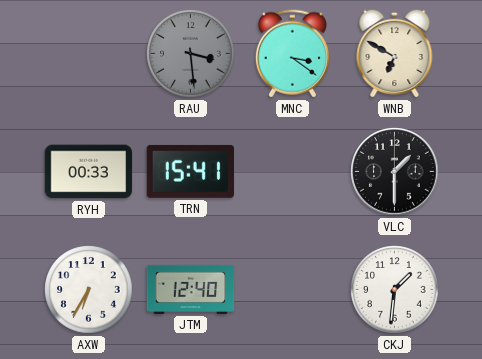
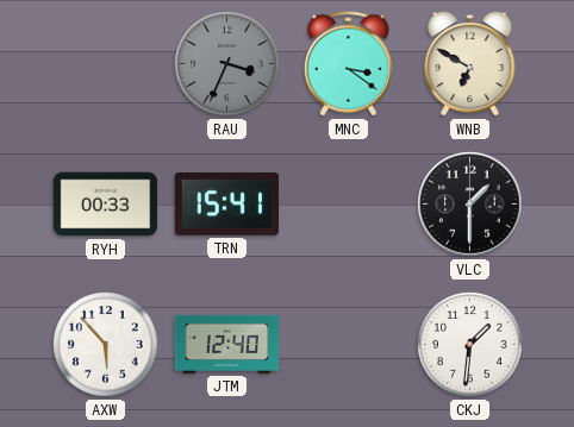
RAU: 3:29 -> 3:34
AXW: 6:35 -> 5:53
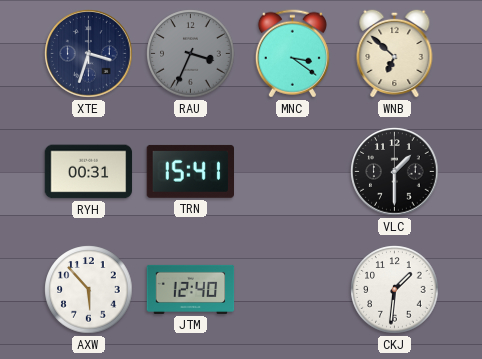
XTE: none -> 3:33
WNB: 6:50 -> 6:52
RYH: 00:33 -> 00:31
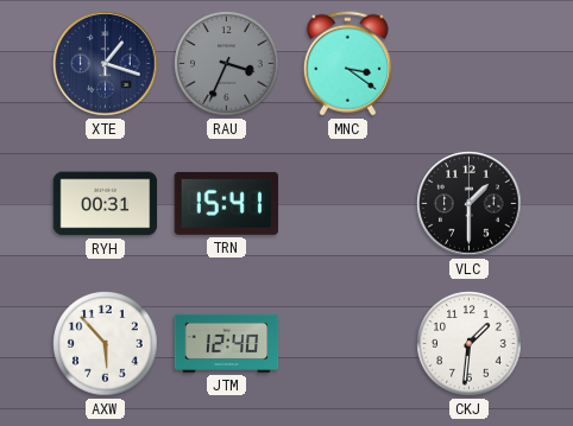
XTE: 3:33 -> 1:18
WNB: 6:52 -> none
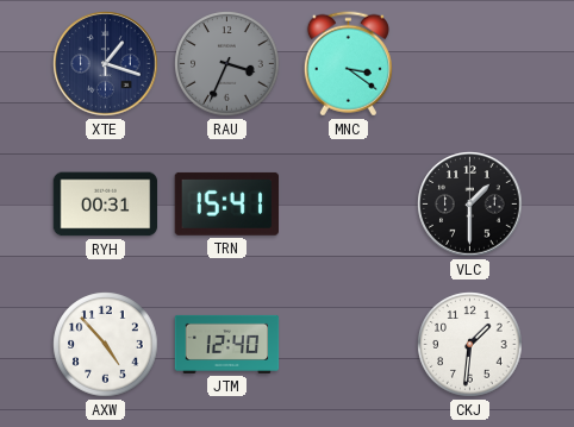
AXW: 5:53 -> 4:53
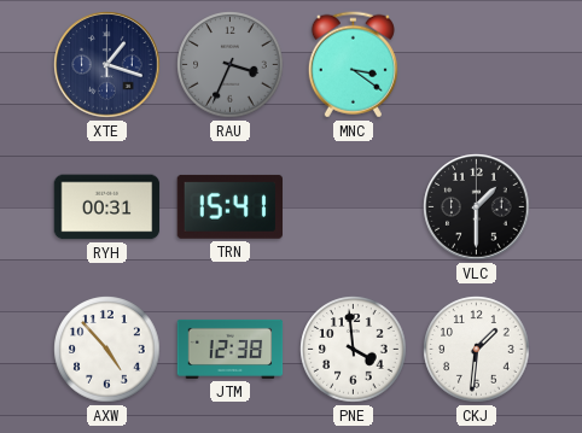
JTM: 12:40 -> 12:38
PNE: none -> 3:59
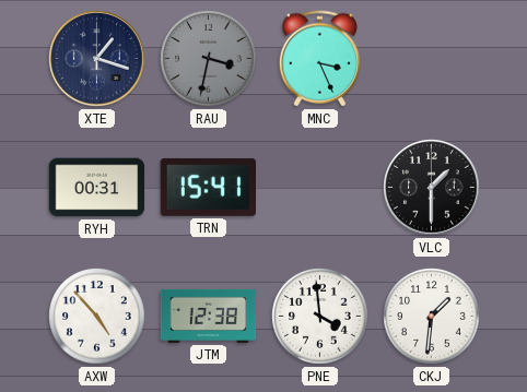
RAU: 3:34 -> 3:32
MNC: 3:21 -> 3:26
